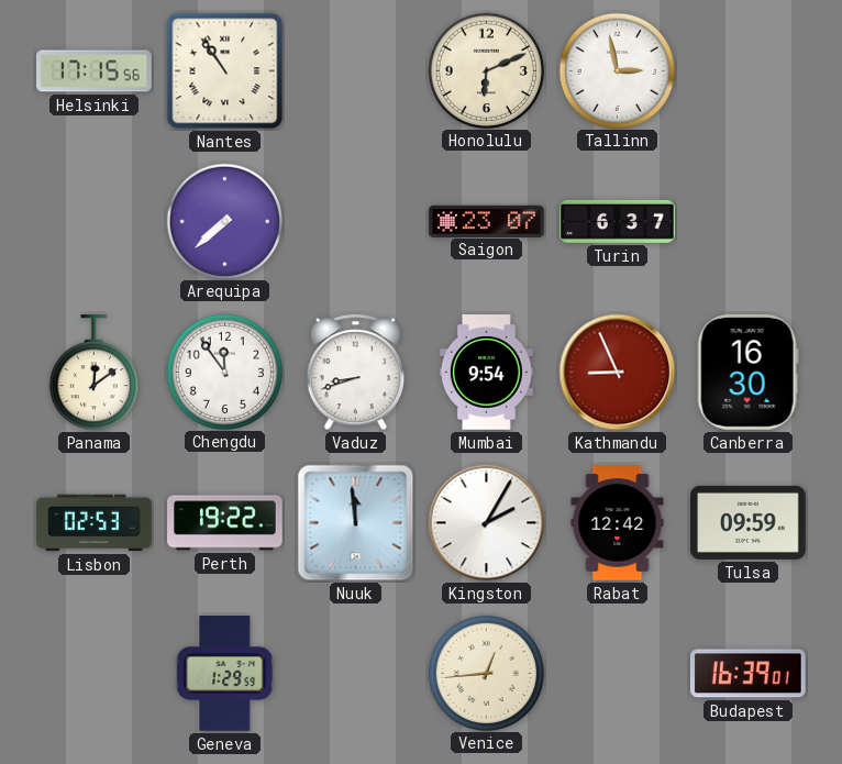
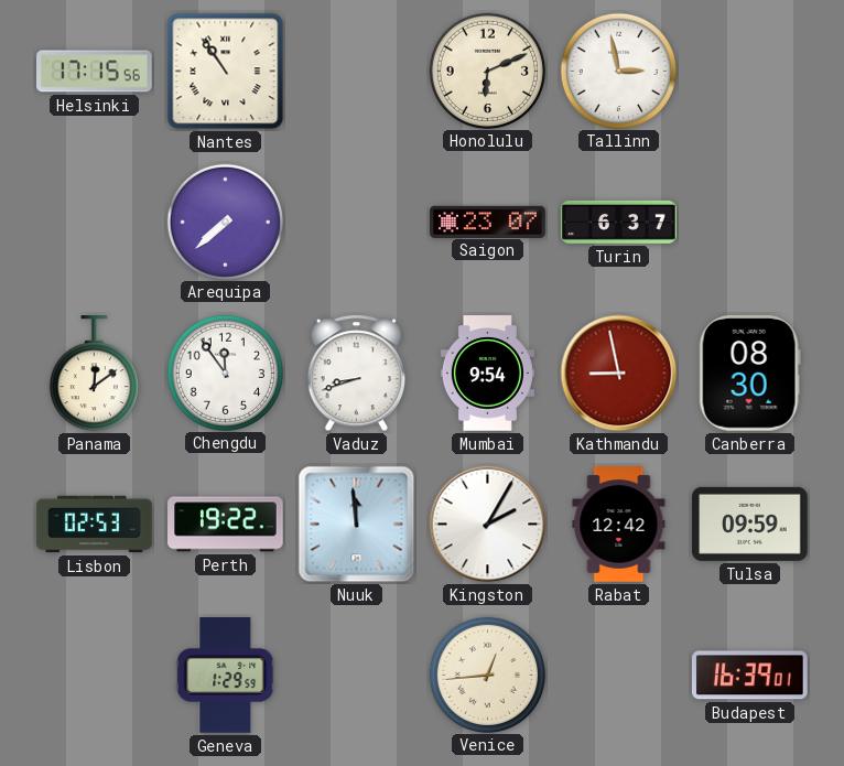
Kathmandu: 8:56 -> 8:58
Canberra: 16:30 -> 08:30
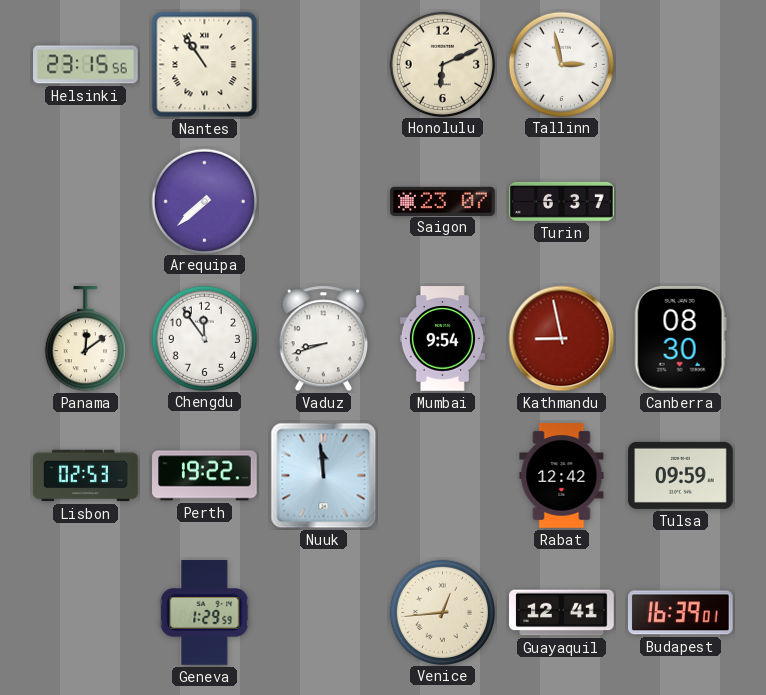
Helsinki: 17:15 -> 23:15
Kingston: 2:05 -> none
Guayaquil: none -> 12:41
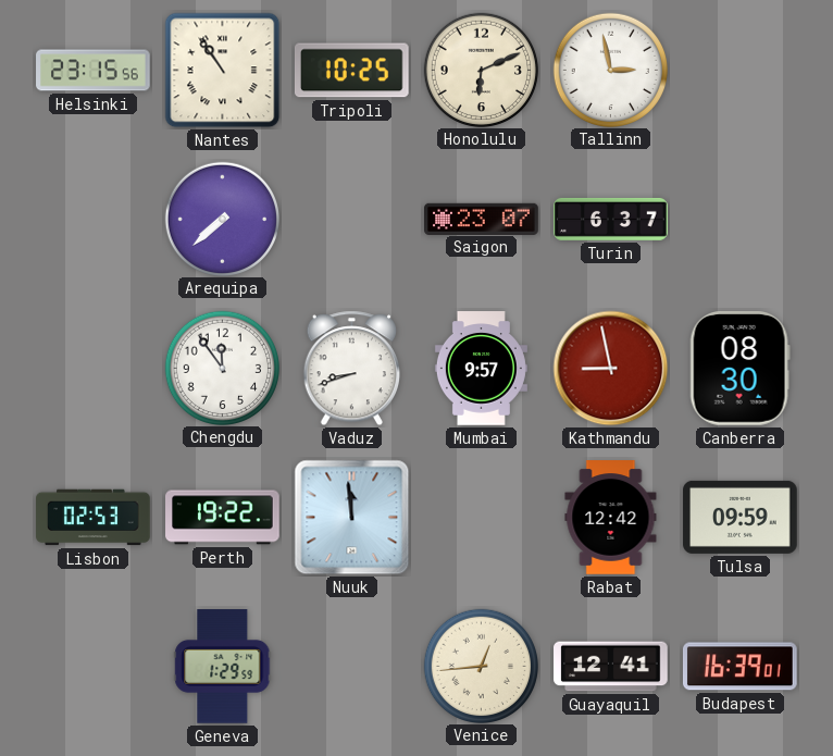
Tripoli: none -> 10:25
Panama: 12:09 -> none
Mumbai: 9:54 -> 9:57
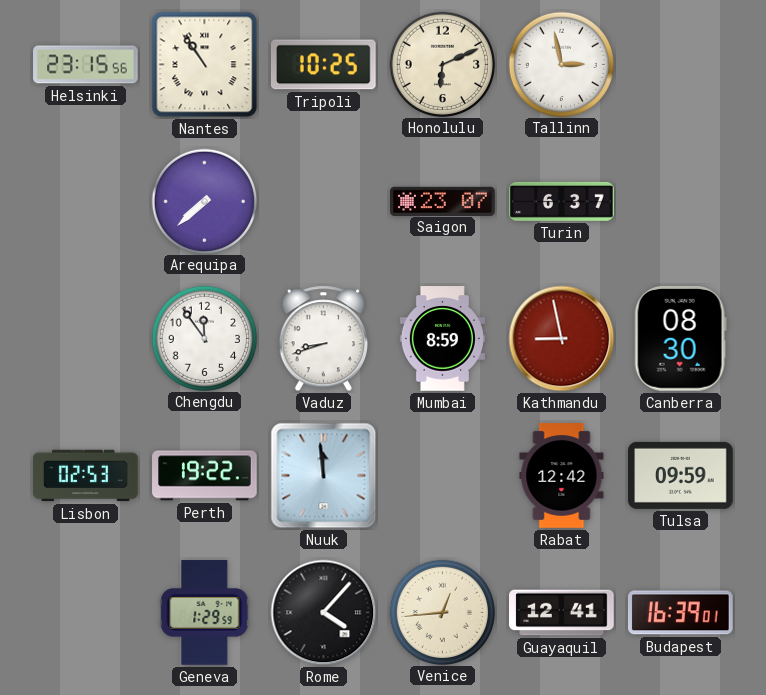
Mumbai: 9:57 -> 8:59
Rome: none -> 4:07
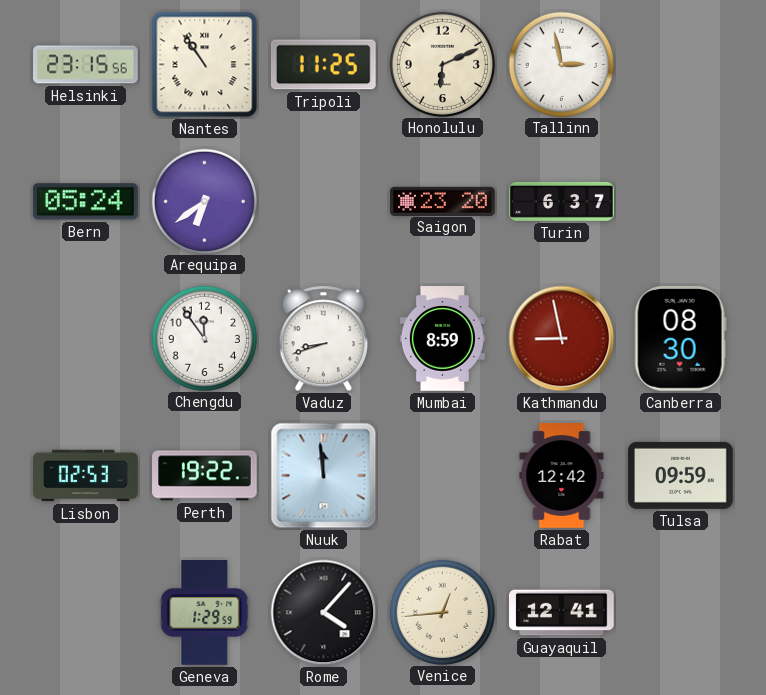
Tripoli: 10:25 -> 11:25
Bern: none -> 05:24
Arequipa: 7:38 -> 6:39
Saigon: 23:07 -> 23:20
Budapest: 16:39 -> none
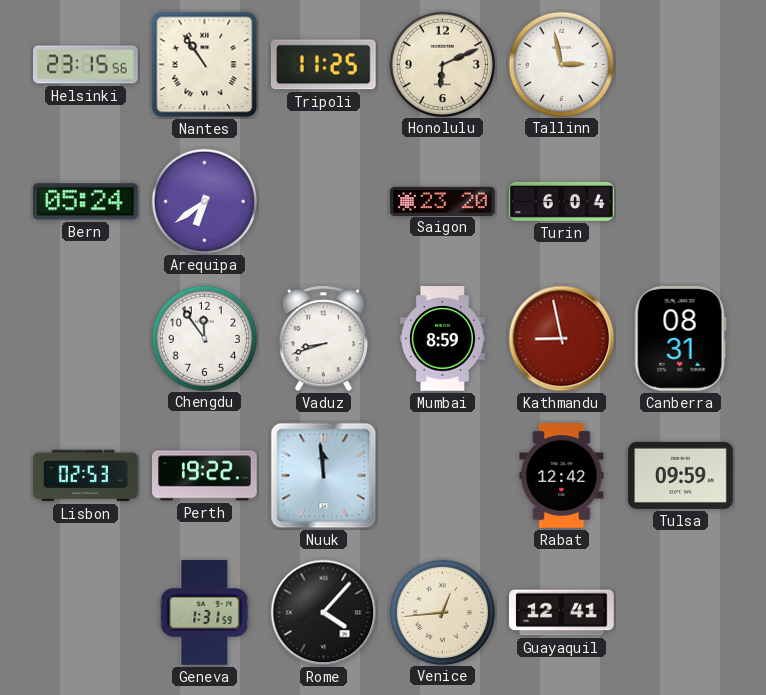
Turin: 6:37 -> 6:04
Canberra: 08:30 -> 08:31
Geneva: 1:29 -> 1:31
